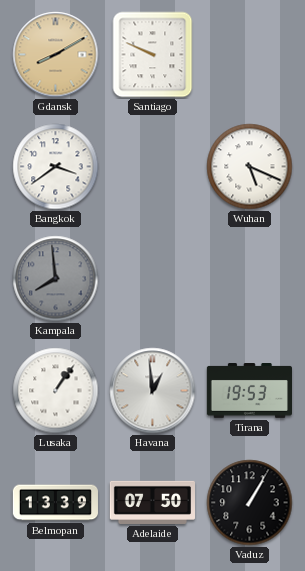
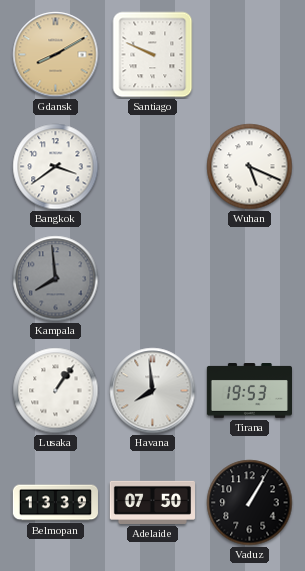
Havana: 12:59 -> 7:59
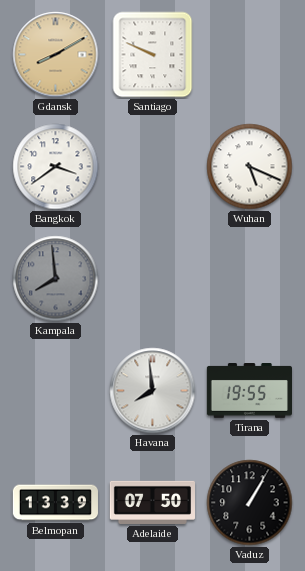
Lusaka: 1:06 -> none
Tirana: 19:53 -> 19:55
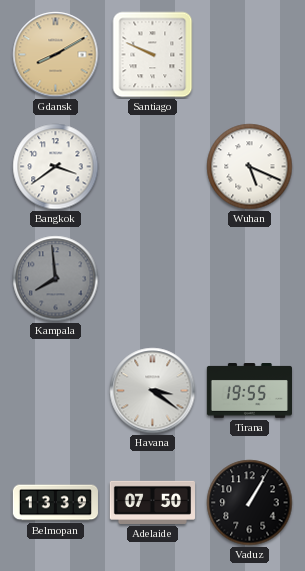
Havana: 7:59 -> 3:21
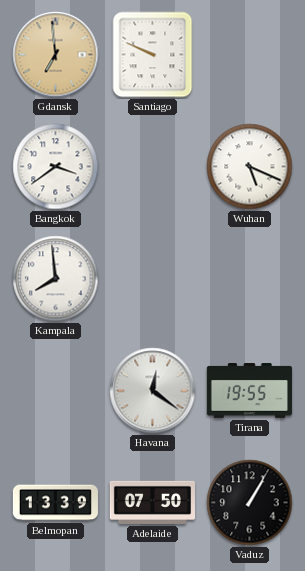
Gdansk: 8:10 -> 6:59
Kampala dial: grey -> white
Havana: 3:21 -> 12:21
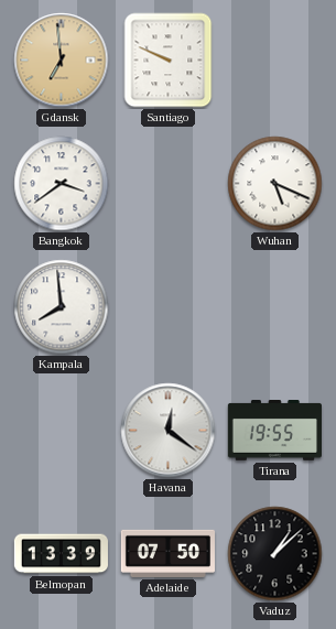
Vaduz: 1:05 -> 1:08
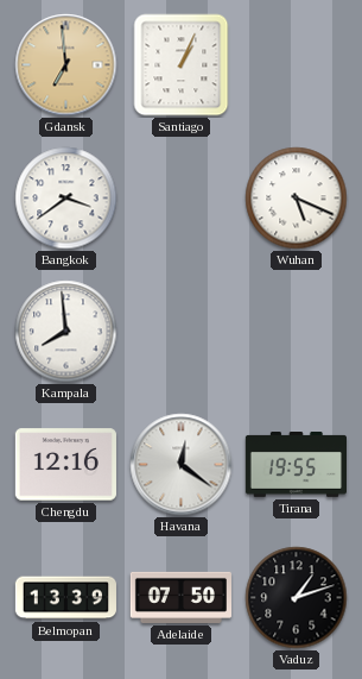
Santiago: 9:49 -> 1:04
Chengdu: none -> 12:16
Vaduz: 1:08 -> 1:12
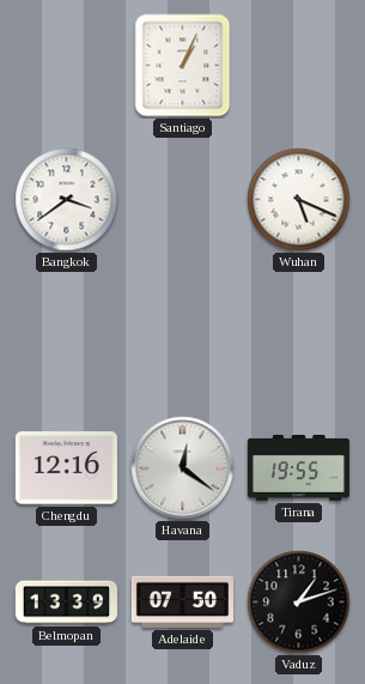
Gdansk: 6:59 -> none
Kampala: 7:59 -> none
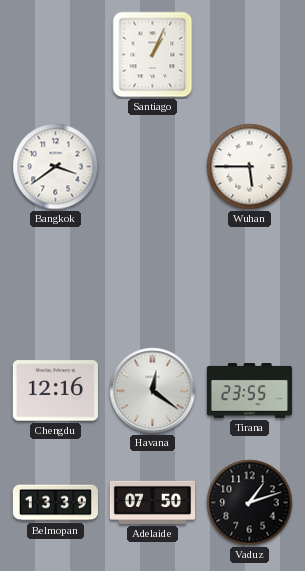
Wuhan: 5:19 -> 5:45
Tirana: 19:55 -> 23:55
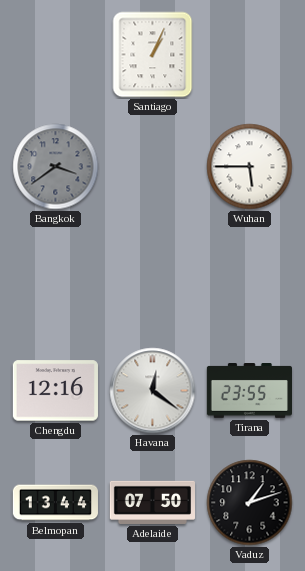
Bangkok dial: white -> grey
Belmopan: 13:39 -> 13:44
